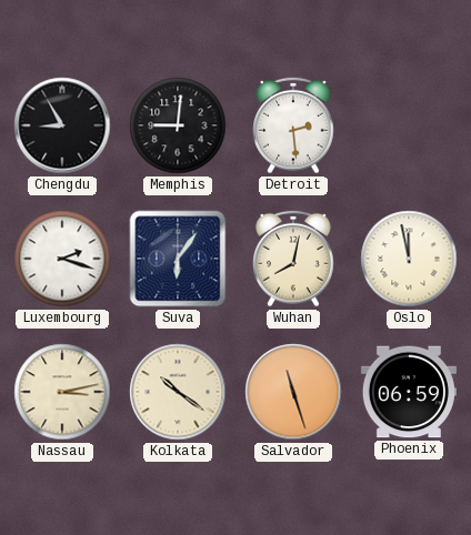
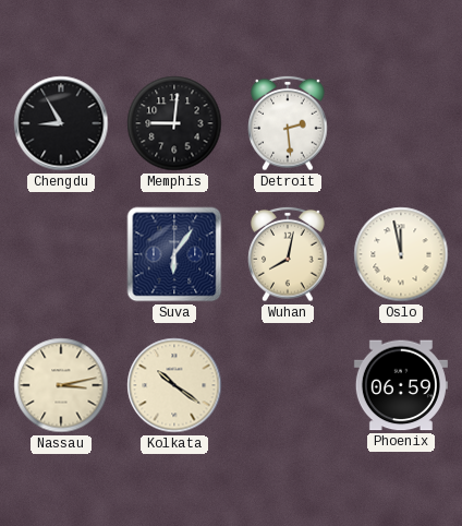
Luxembourg: 2:18 -> none
Salvador: 11:27 -> none
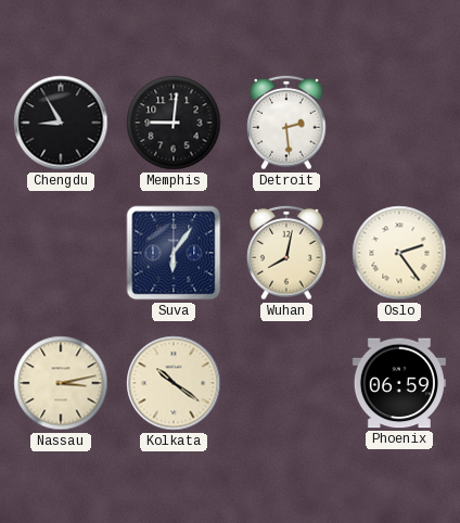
Oslo: 11:58 -> 2:24
